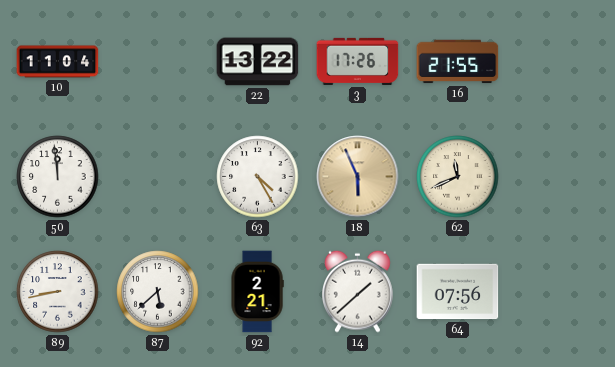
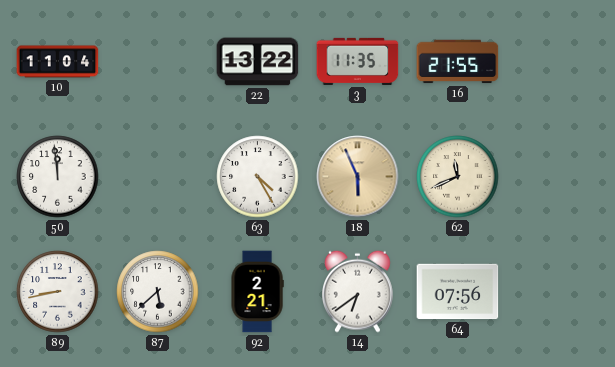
3: 17:26 -> 11:35
14: 1:38 -> 6:39
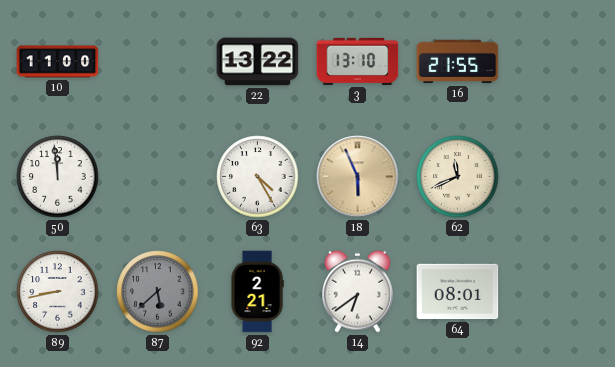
10: 11:04 -> 11:00
3: 11:35 -> 13:10
87 dial: white -> grey
64: 07:56 -> 08:01
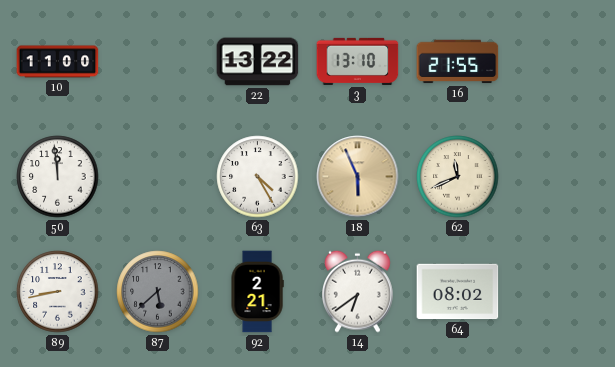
64: 08:01 -> 08:02
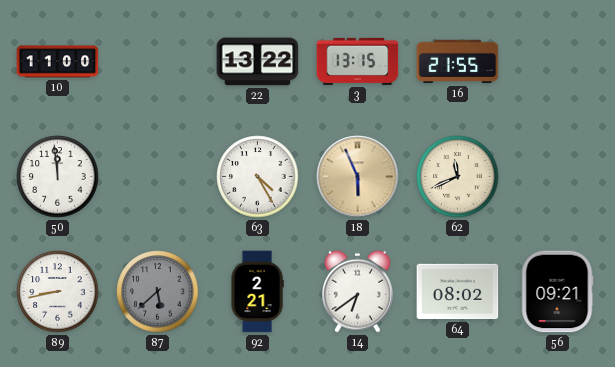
3: 13:10 -> 13:15
56: none -> 09:21
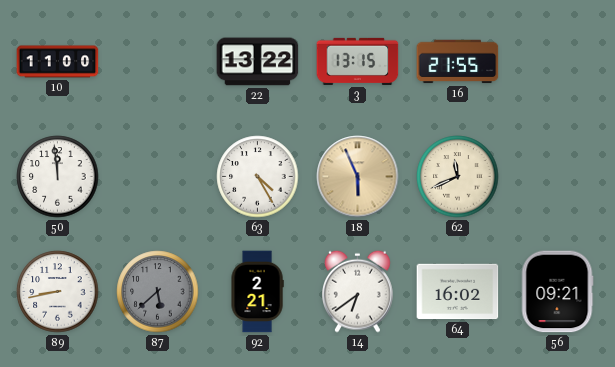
64: 08:02 -> 16:02
